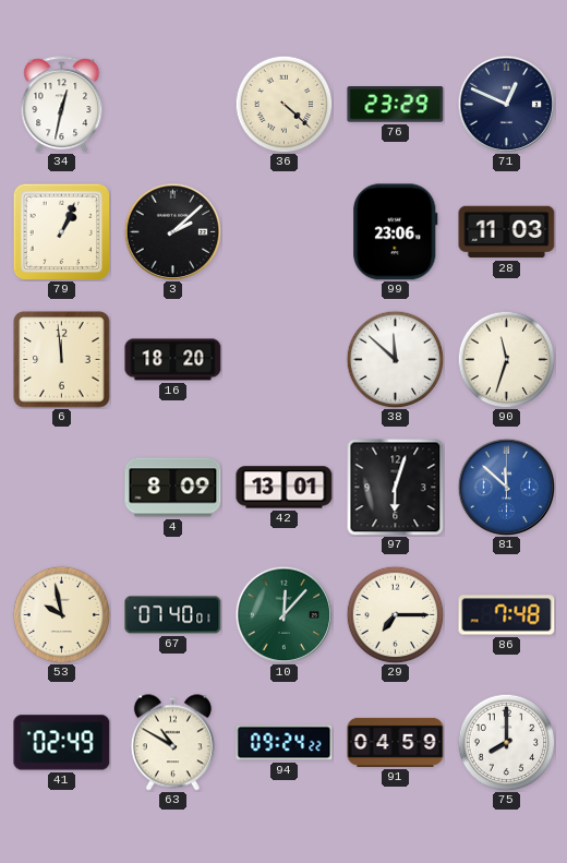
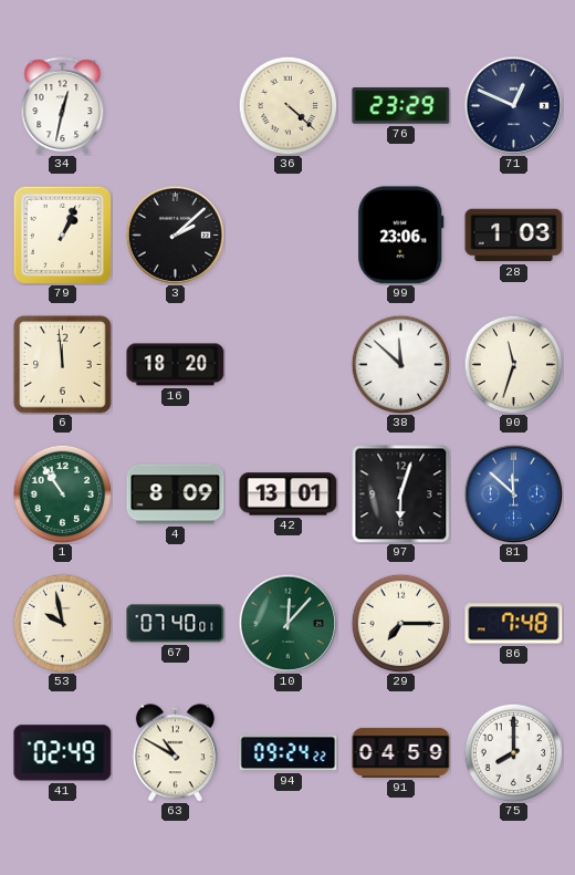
28: 11:03 -> 1:03
1: none -> 10:54
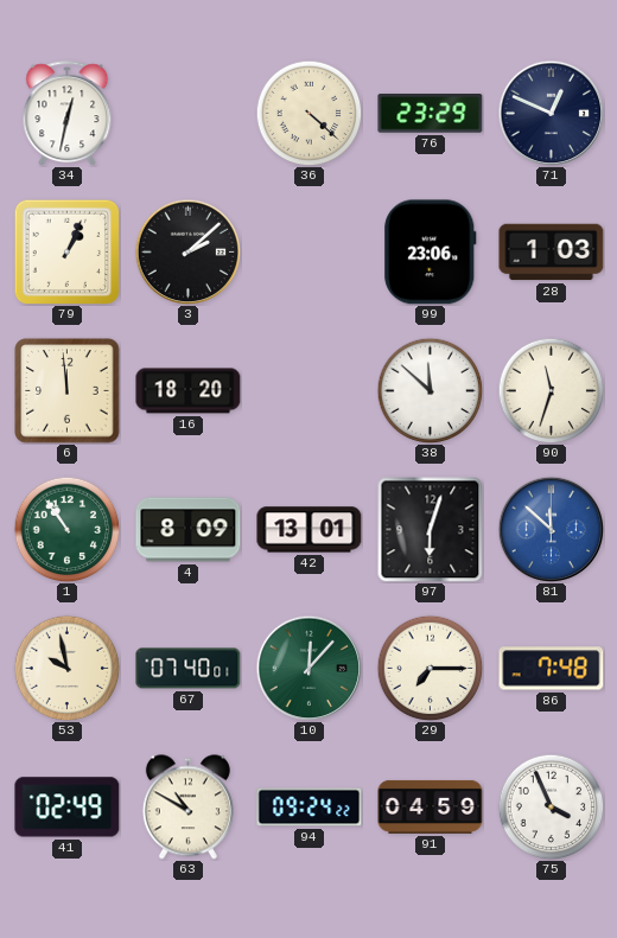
75: 8:00 -> 3:56
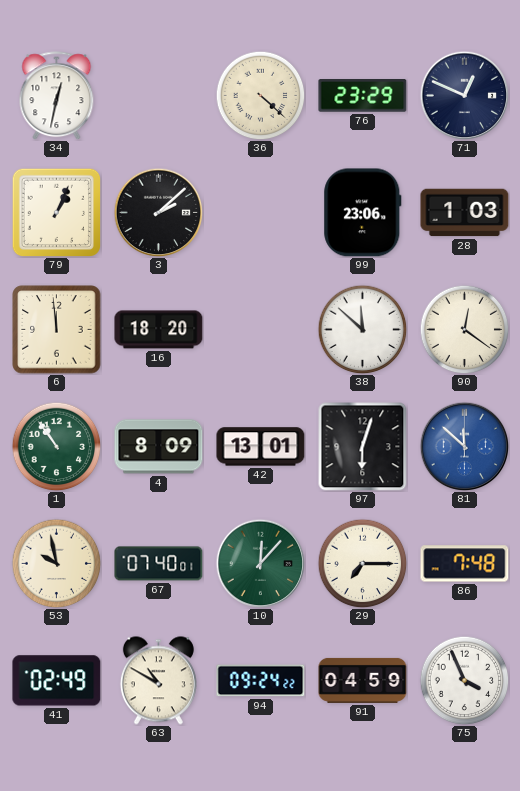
90: 11:33 -> 12:21
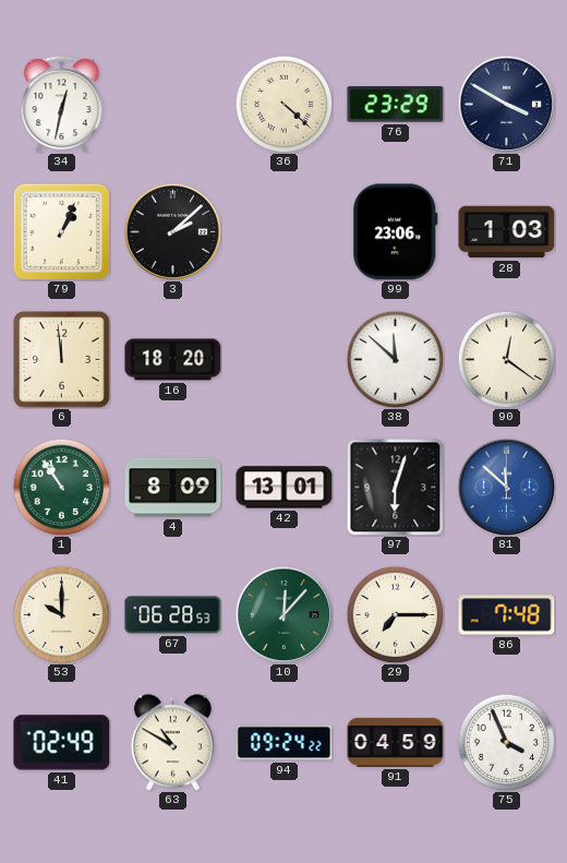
71: 12:49 -> 3:50
53: 9:58 -> 10:00
67: 07:40 -> 06:28
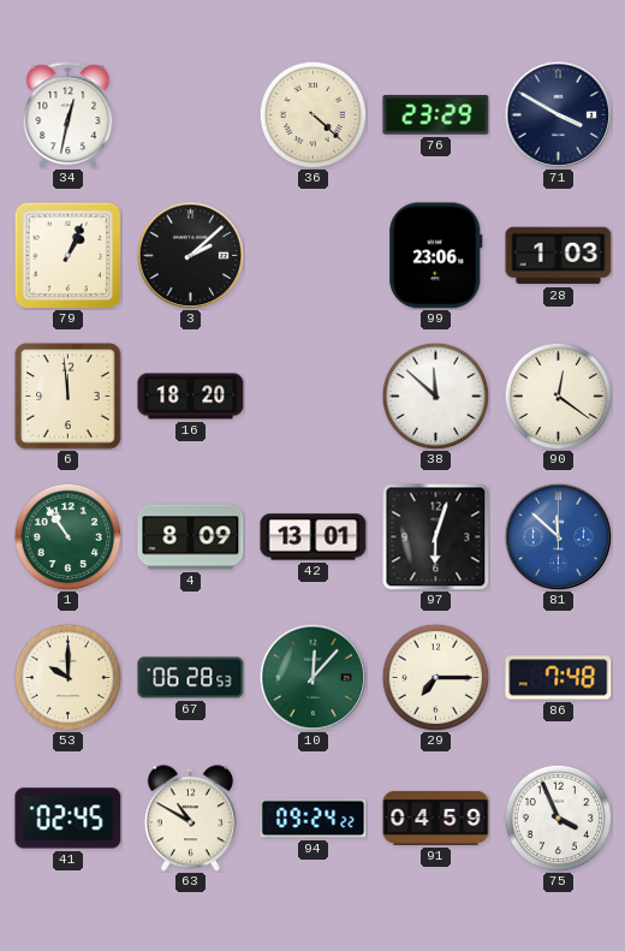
41: 02:49 -> 02:45
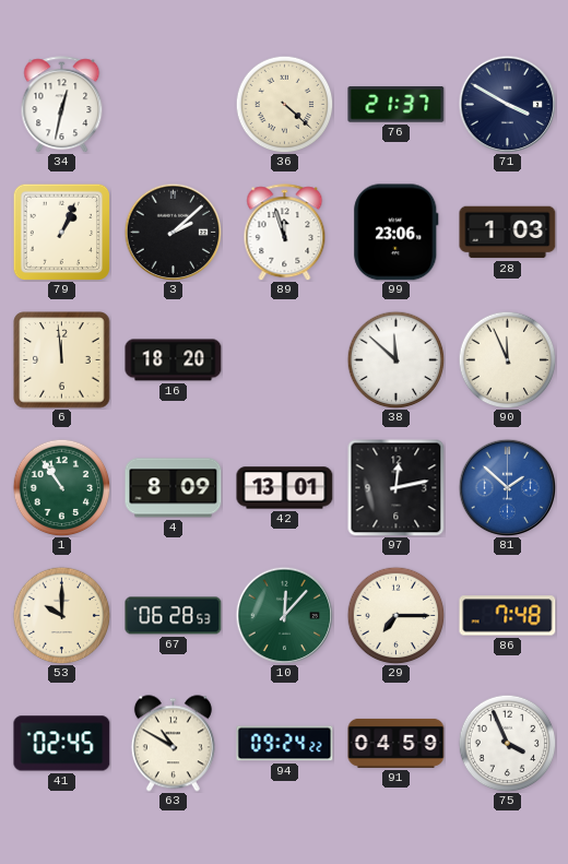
76: 23:29 -> 21:37
89: none -> 11:57
90: 12:21 -> 11:56
97: 6:03 -> 12:13
81: 11:52 -> 1:52
